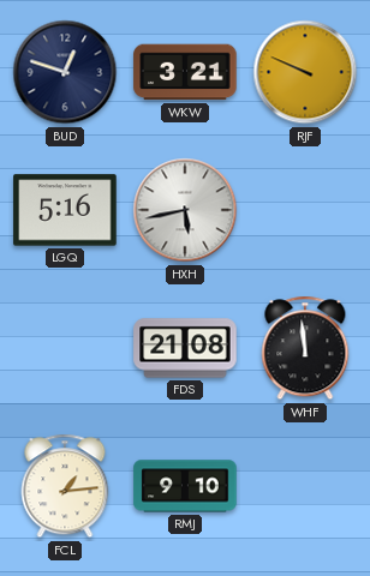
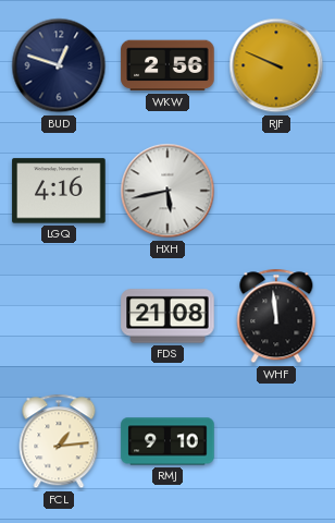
WKW: 3:21 -> 2:56
LGQ: 5:16 -> 4:16
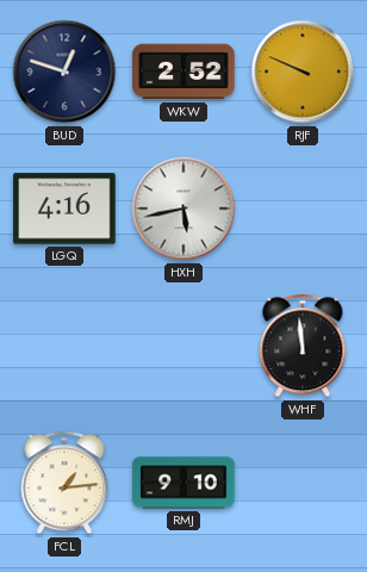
WKW: 2:56 -> 2:52
FDS: 21:08 -> none
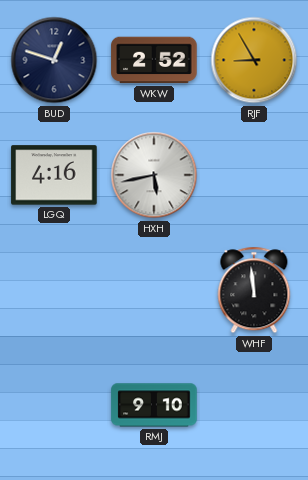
RJF: 9:49 -> 8:55
FCL: 1:14 -> none
